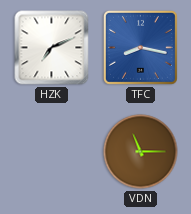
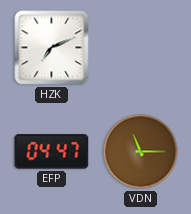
TFC: 8:17 -> none
EFP: none -> 04:47
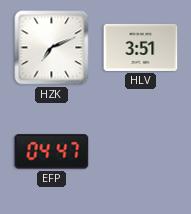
HLV: none -> 3:51
VDN: 11:15 -> none
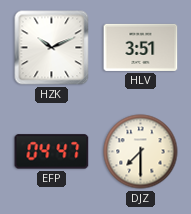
HZK: 7:11 -> 10:11
DJZ: none -> 7:30
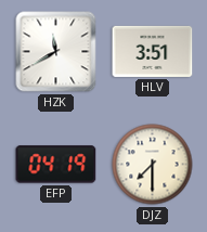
HZK: 10:11 -> 11:40
EFP: 04:47 -> 04:19
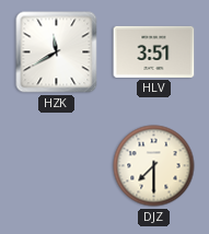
EFP: 04:19 -> none
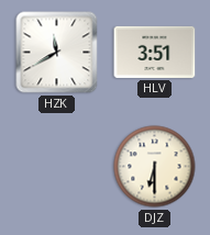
DJZ: 7:30 -> 6:30
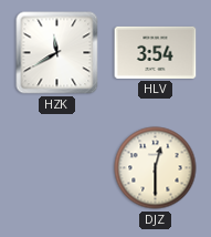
HLV: 3:51 -> 3:54
DJZ: 6:30 -> 12:30
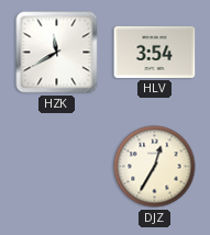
DJZ: 12:30 -> 12:35
